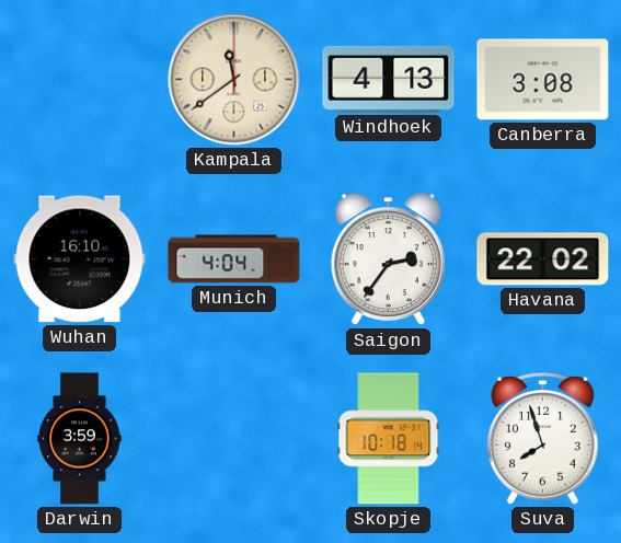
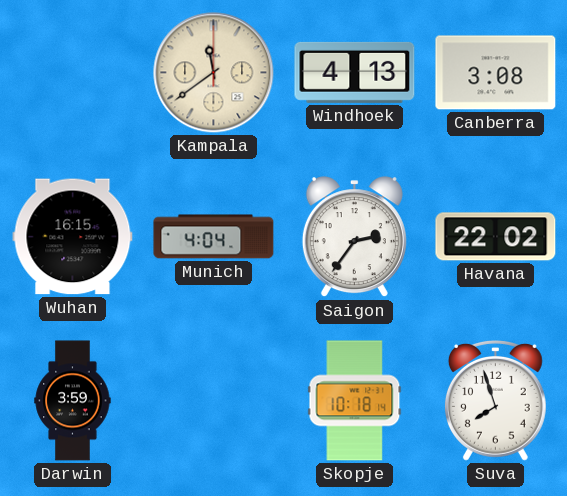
Wuhan: 16:10 -> 16:15
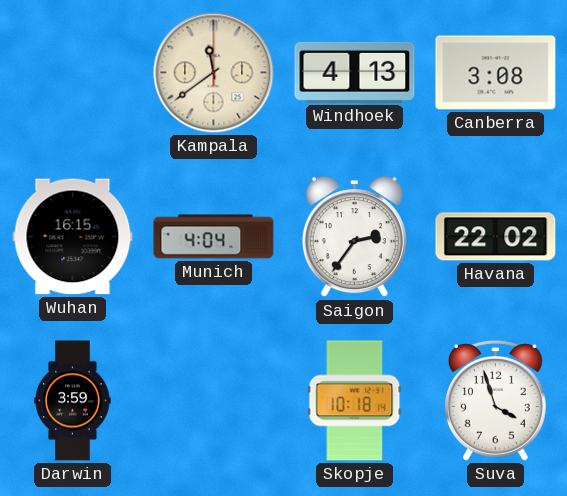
Suva: 7:57 -> 3:57
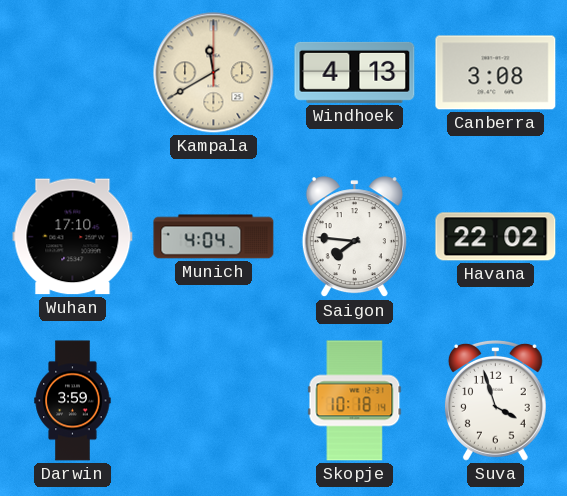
Kampala: 11:39 -> 11:40
Wuhan: 16:15 -> 17:10
Saigon: 2:36 -> 7:46
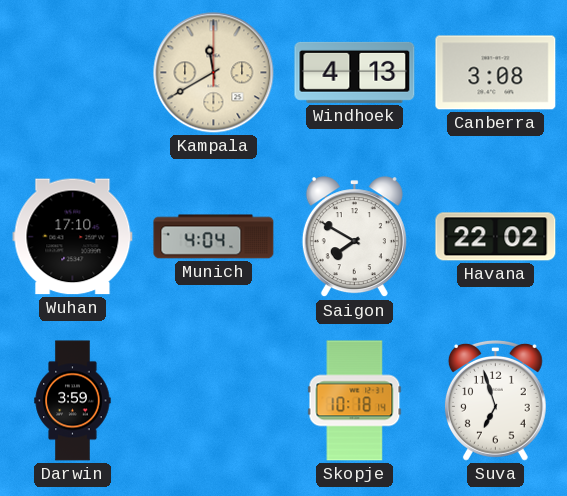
Saigon: 7:46 -> 7:50
Suva: 3:57 -> 6:57
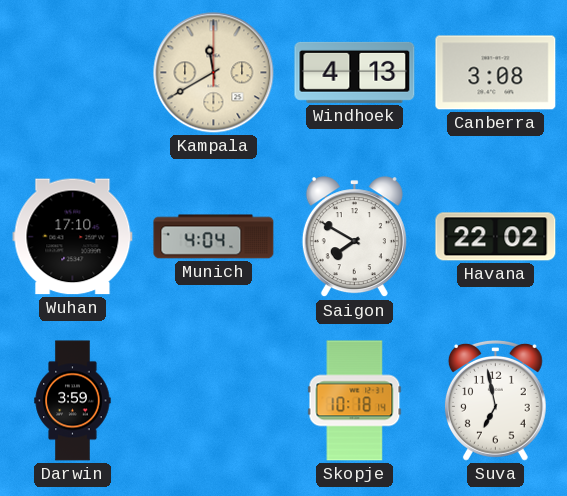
Suva: 6:57 -> 6:58
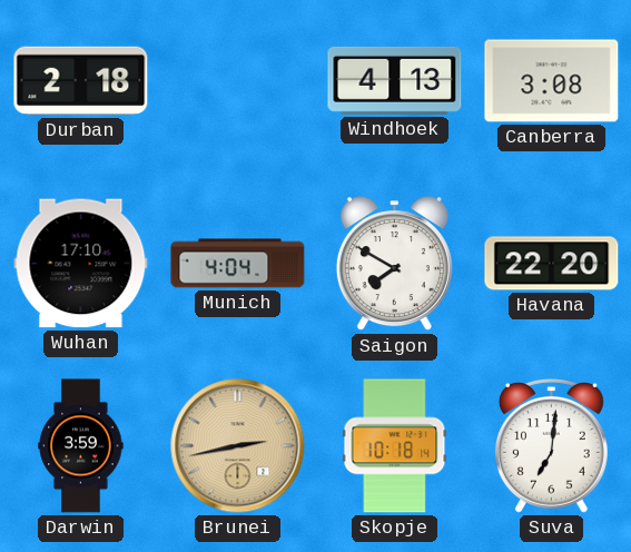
Durban: none -> 2:18
Kampala: 11:40 -> none
Havana: 22:02 -> 22:20
Brunei: none -> 2:43
Suva: 6:58 -> 7:01
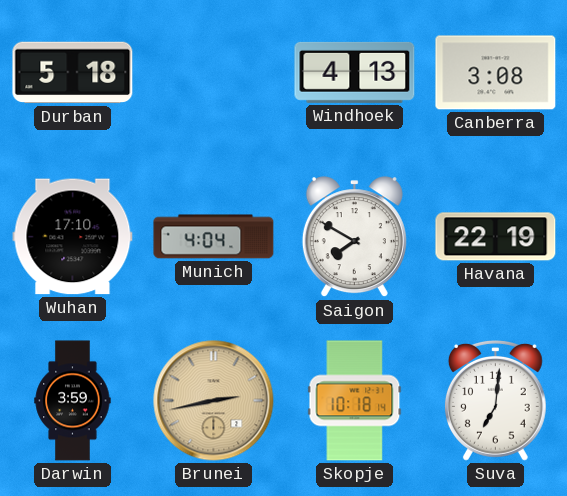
Durban: 2:18 -> 5:18
Havana: 22:20 -> 22:19
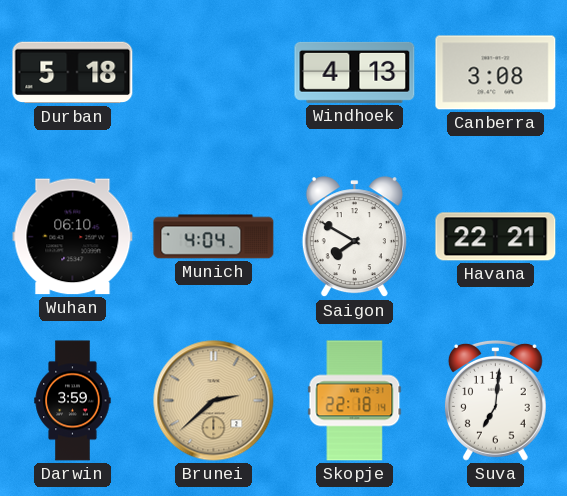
Wuhan: 17:10 -> 06:10
Havana: 22:19 -> 22:21
Brunei: 2:43 -> 2:38
Skopje: 10:18 -> 22:18
